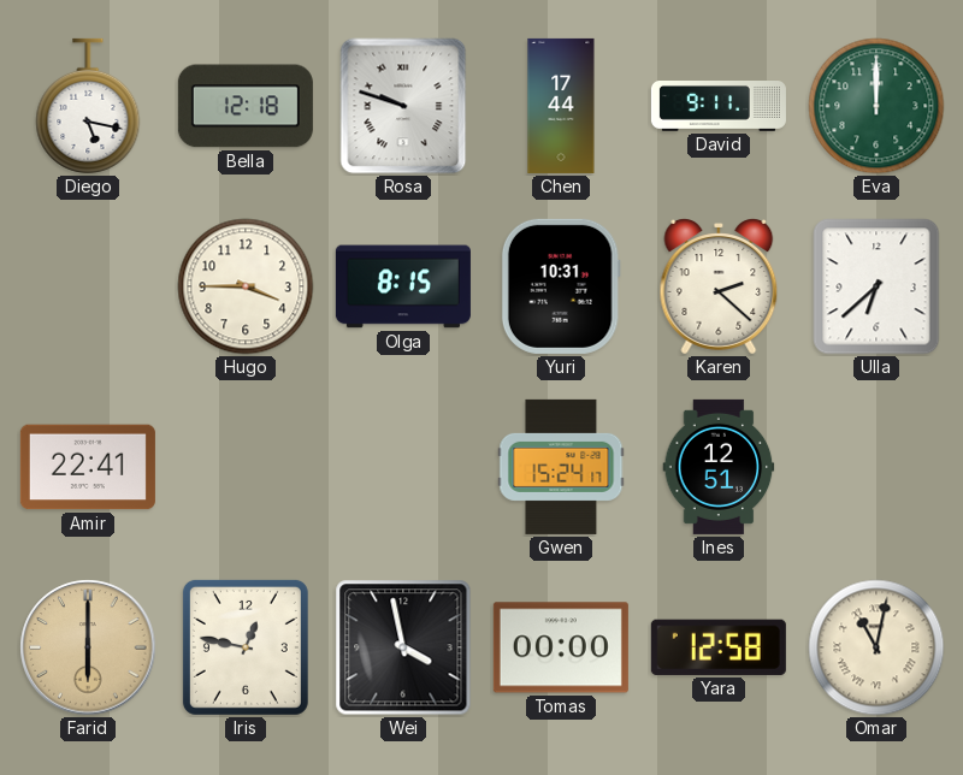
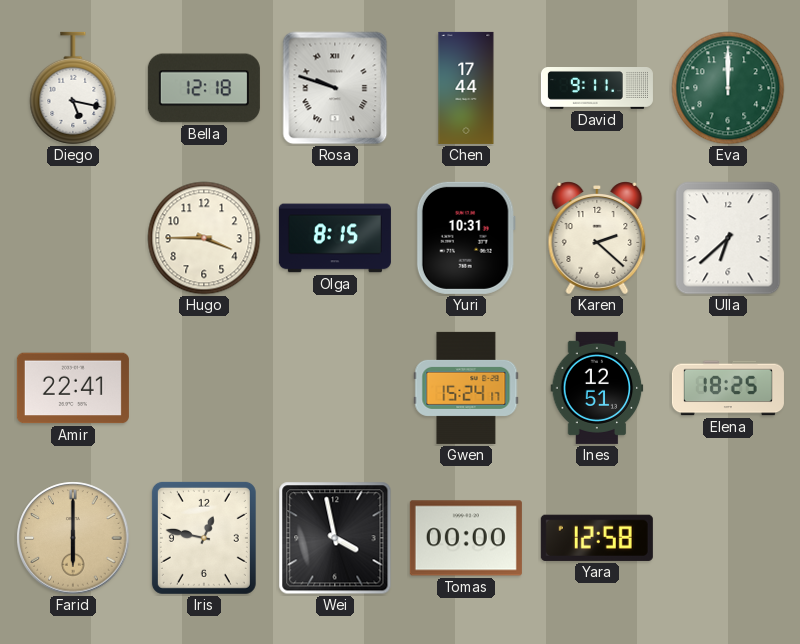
Elena: none -> 18:25
Omar: 11:02 -> none
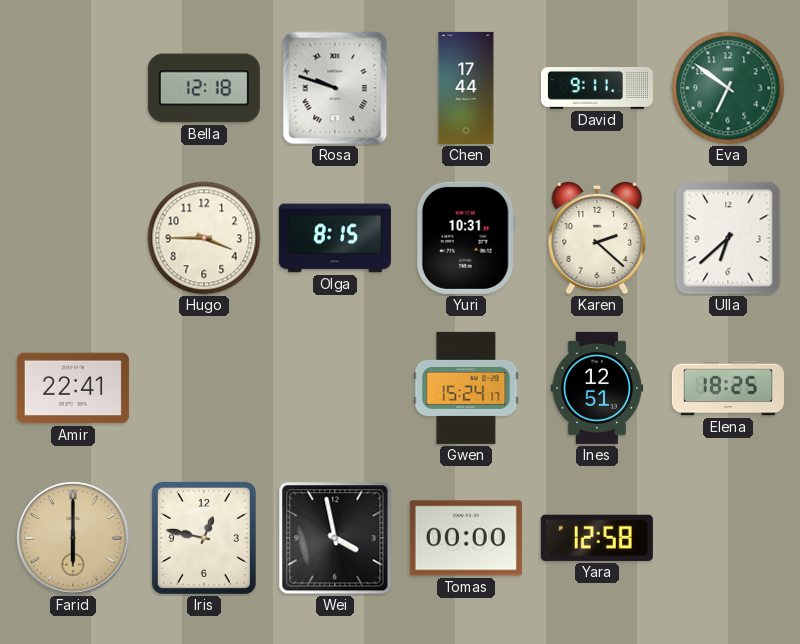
Diego: 5:17 -> none
Eva: 12:00 -> 6:51
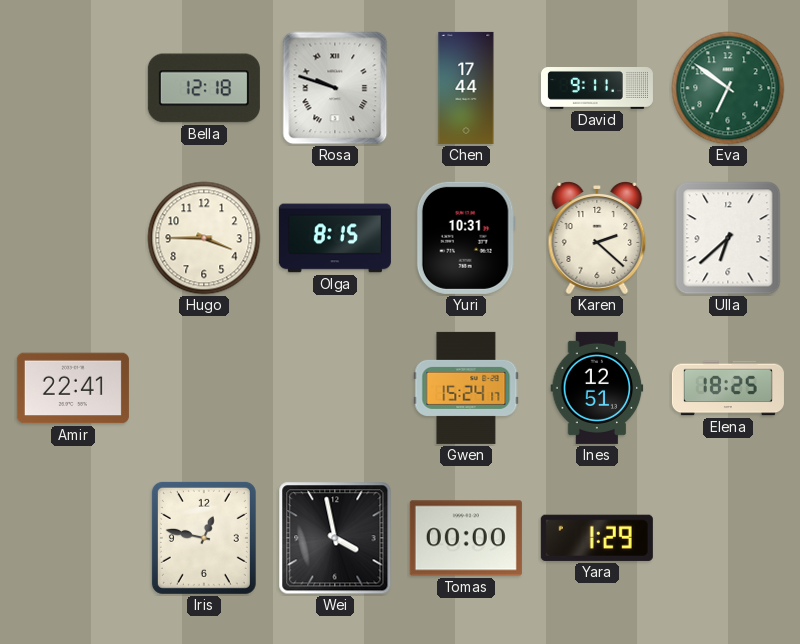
Farid: 6:00 -> none
Yara: 12:58 -> 1:29
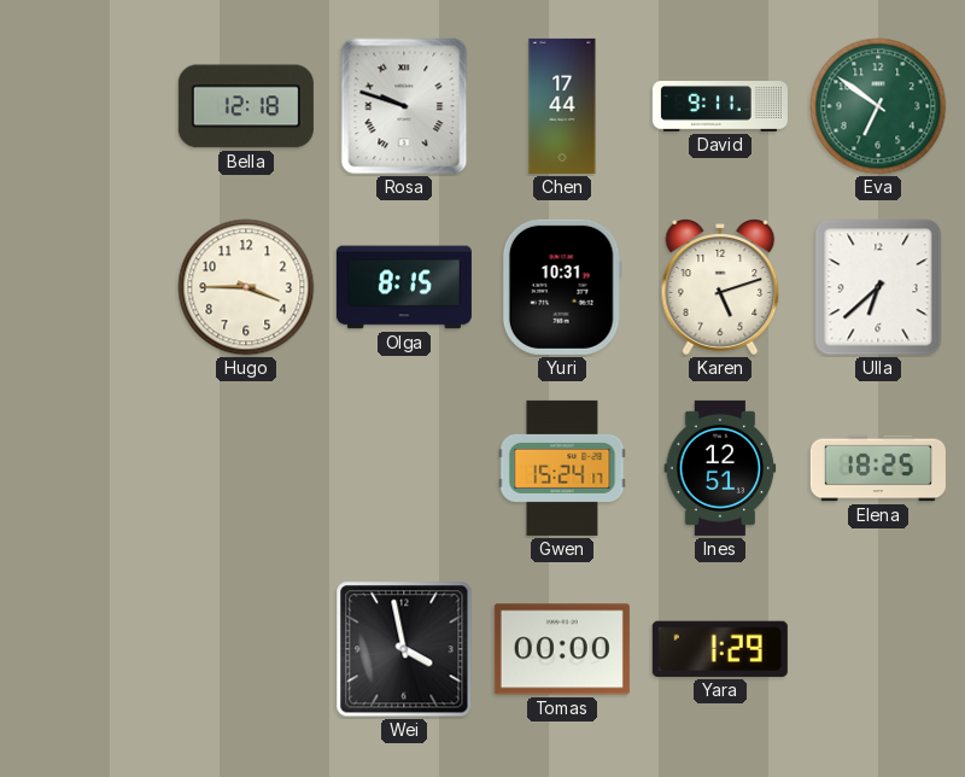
Karen: 2:22 -> 5:12
Amir: 22:41 -> none
Iris: 12:47 -> none
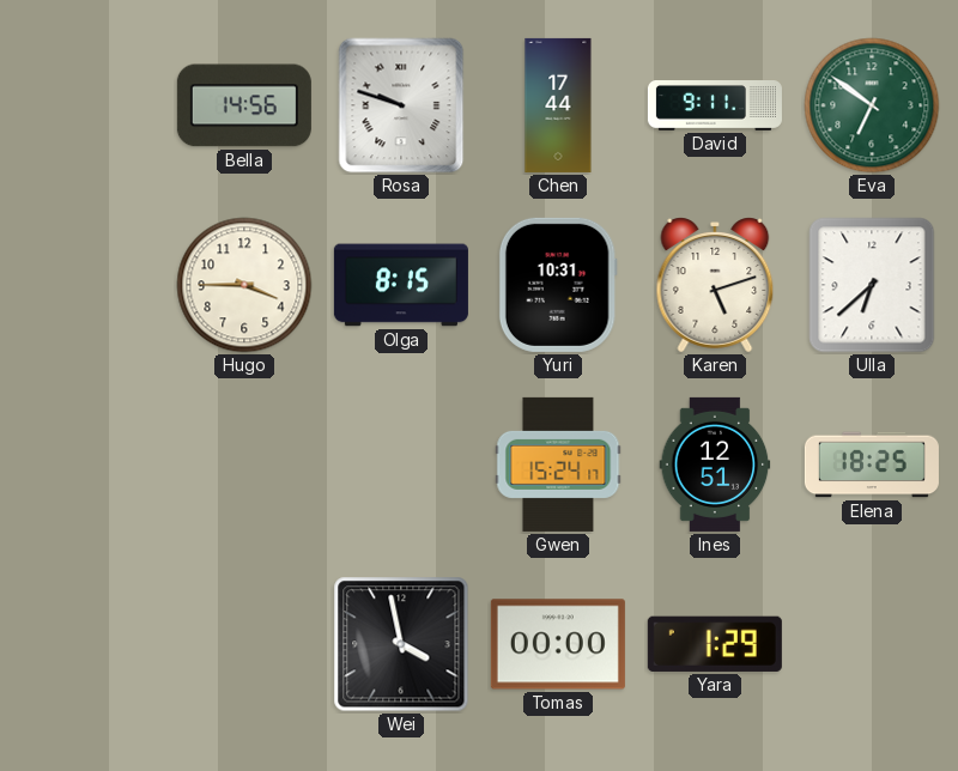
Bella: 12:18 -> 14:56
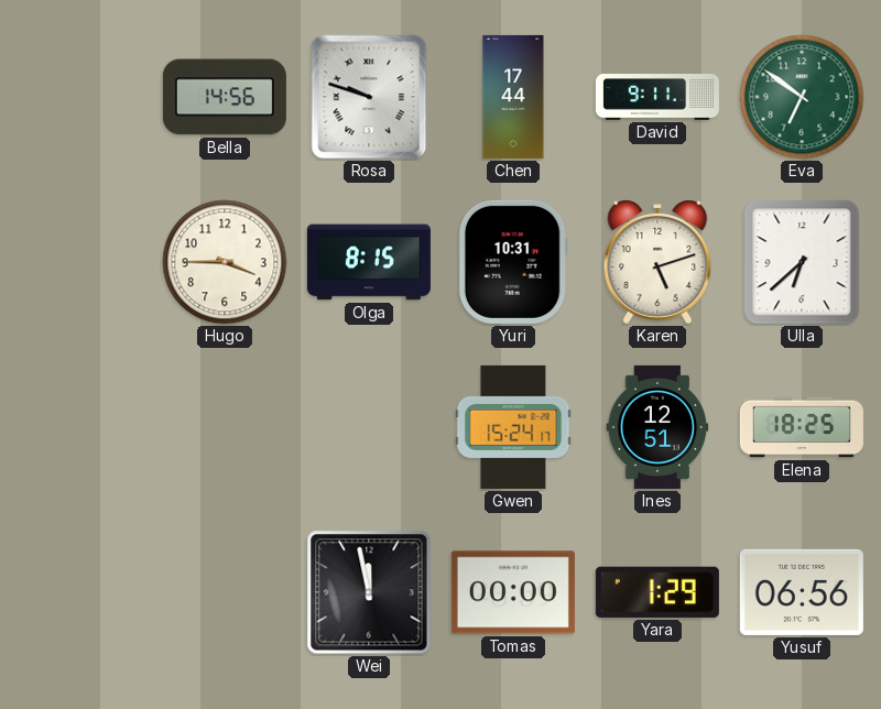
Wei: 3:58 -> 11:58
Yusuf: none -> 06:56
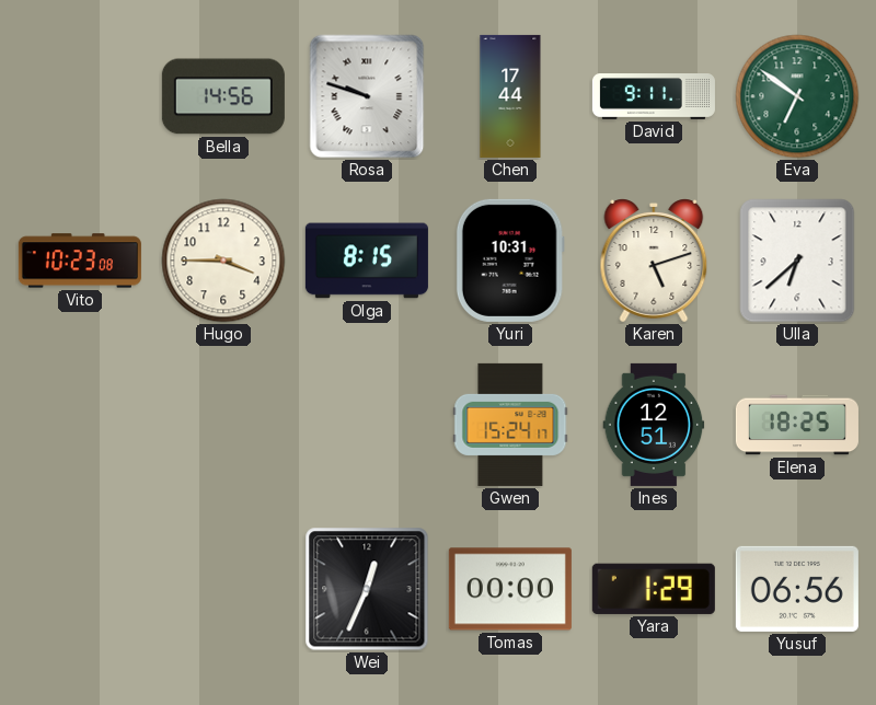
Vito: none -> 10:23
Wei: 11:58 -> 12:34
